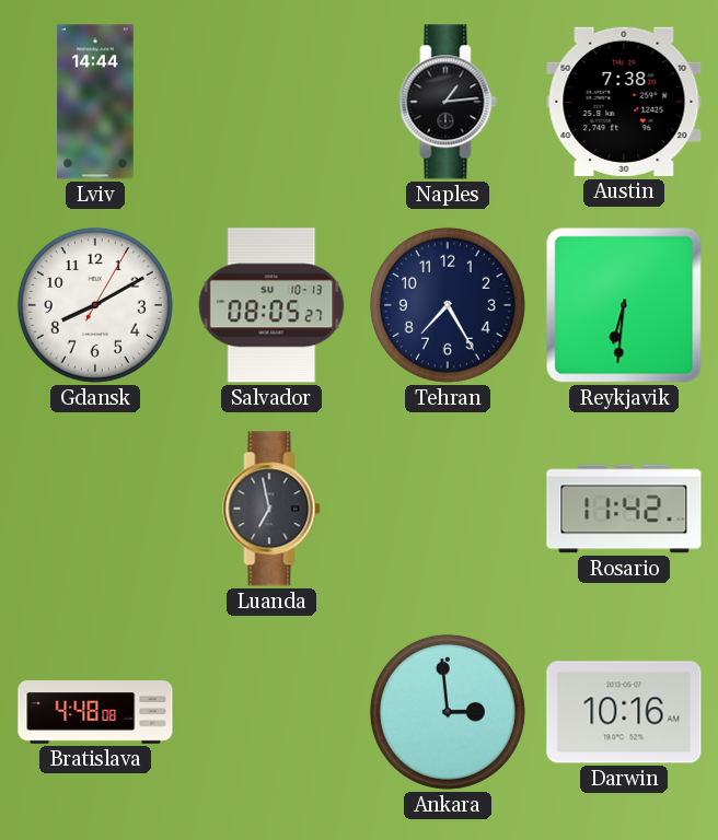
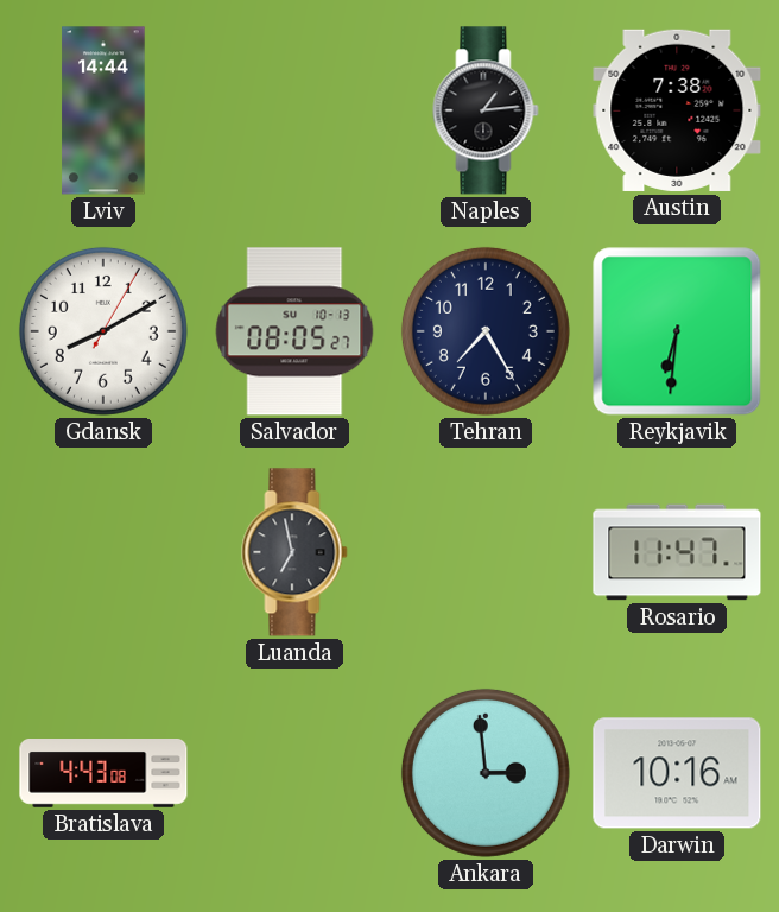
Rosario: 11:42 -> 11:47
Bratislava: 4:48 -> 4:43
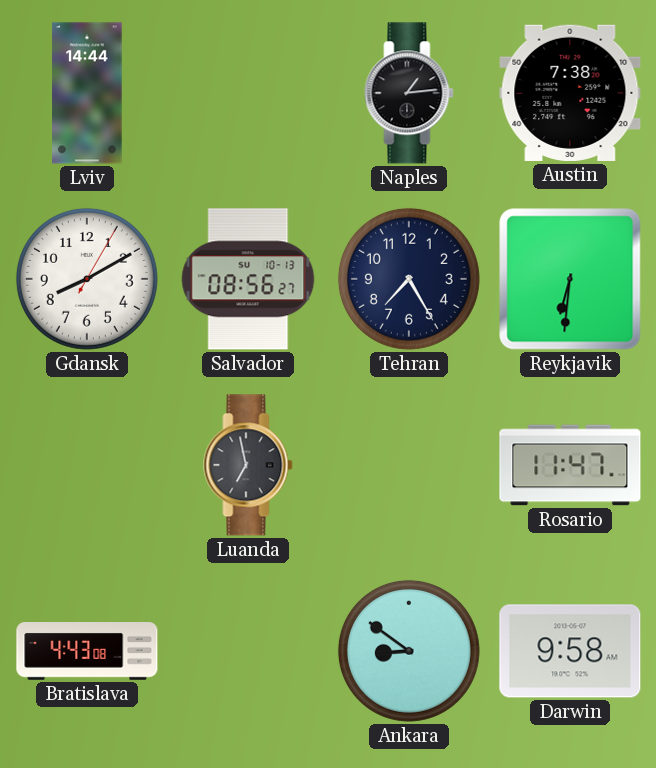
Salvador: 08:05 -> 08:56
Ankara: 2:59 -> 8:51
Darwin: 10:16 -> 9:58
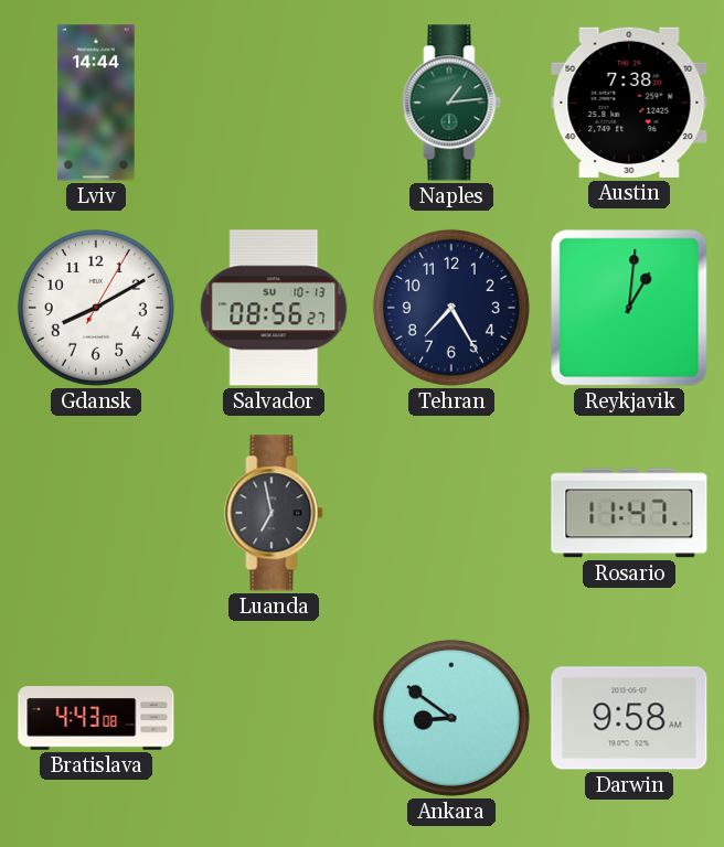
Naples dial: black -> green
Reykjavik: 6:31 -> 1:01
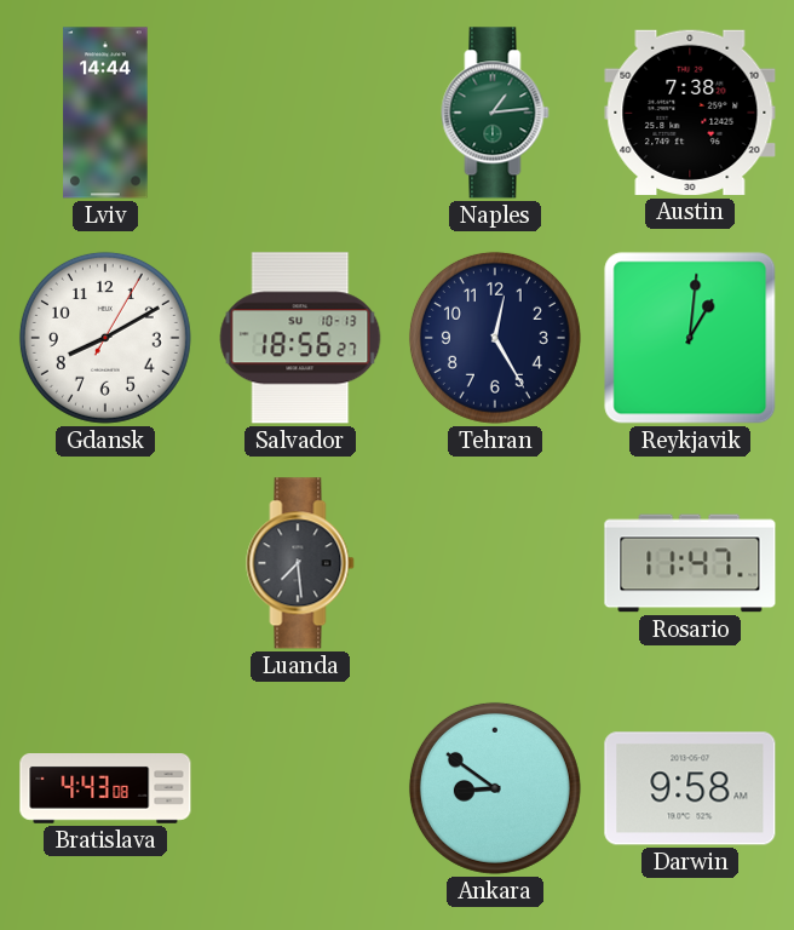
Salvador: 08:56 -> 18:56
Tehran: 7:25 -> 12:25
Luanda: 6:58 -> 7:29
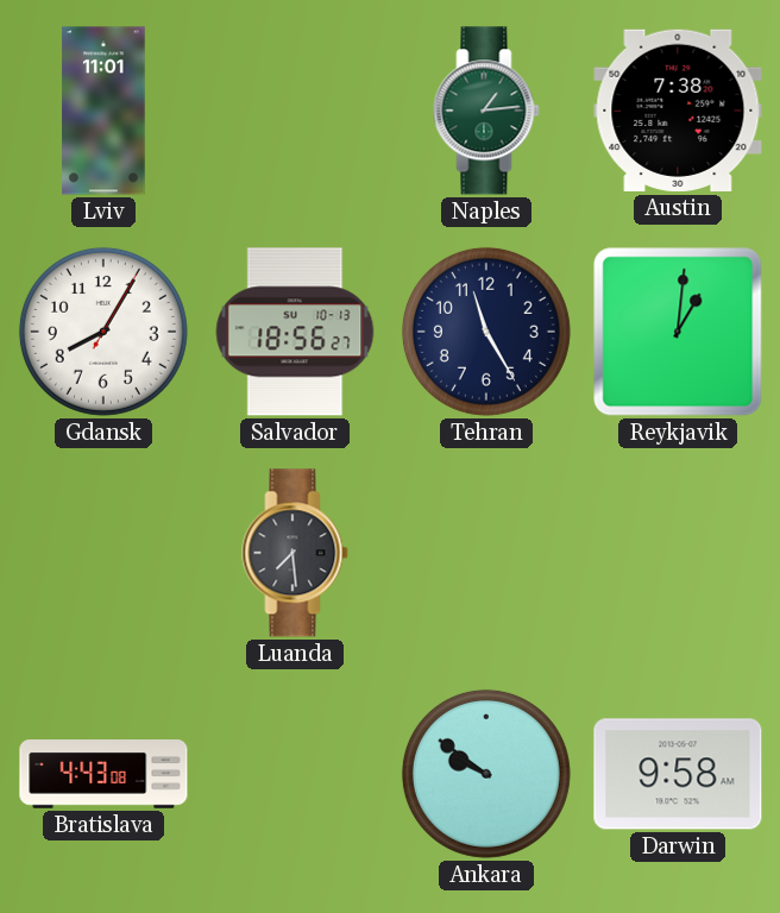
Lviv: 14:44 -> 11:01
Gdansk: 8:10 -> 8:05
Tehran: 12:25 -> 11:25
Rosario: 11:47 -> none
Ankara: 8:51 -> 9:51
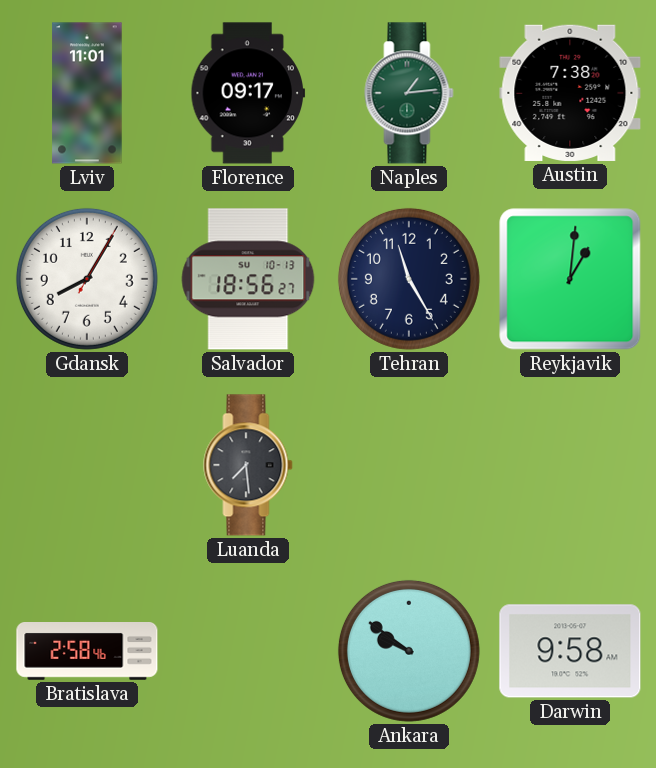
Florence: none -> 09:17
Bratislava: 4:43 -> 2:58
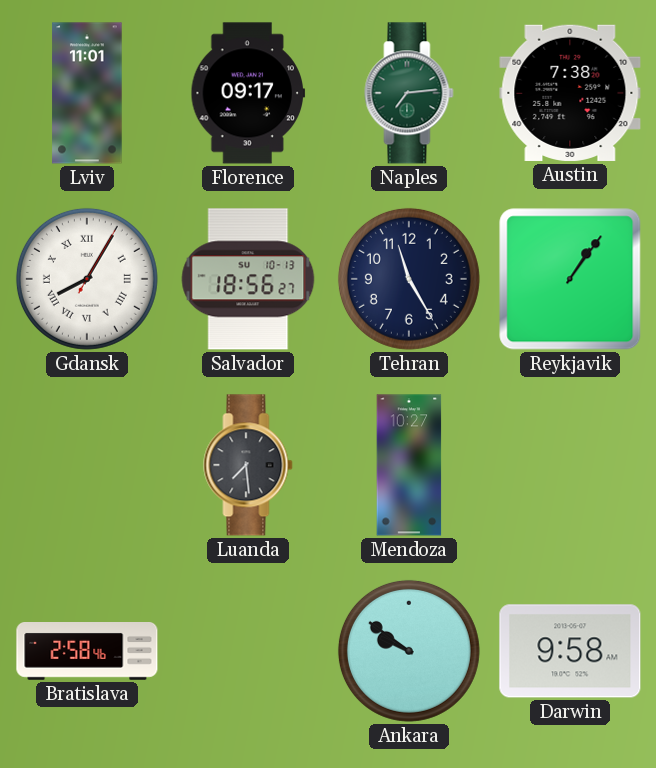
Naples: 1:14 -> 7:14
Gdansk numerals: Arabic -> Roman
Reykjavik: 1:01 -> 1:06
Mendoza: none -> 10:27
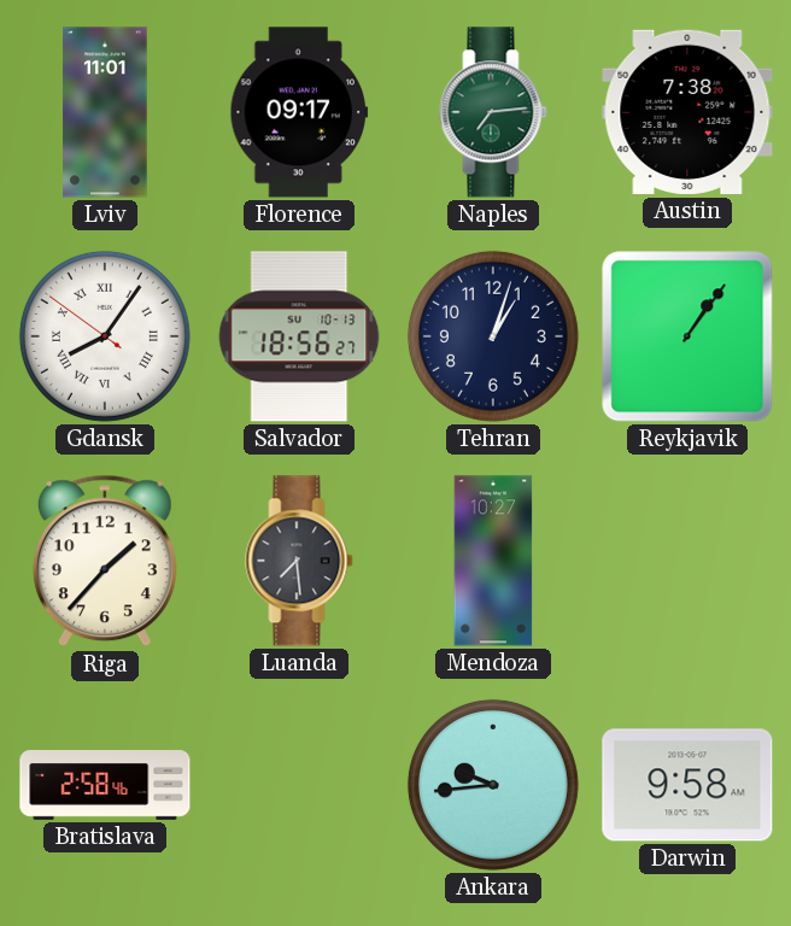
Gdansk: 8:05:05 -> 8:05:51
Tehran: 11:25 -> 1:03
Riga: none -> 1:37
Ankara: 9:51 -> 9:44
